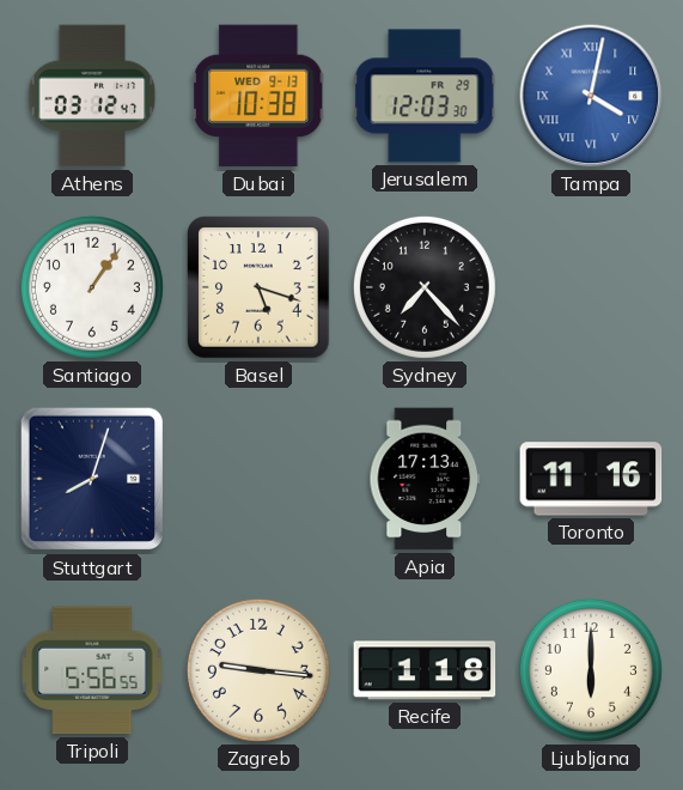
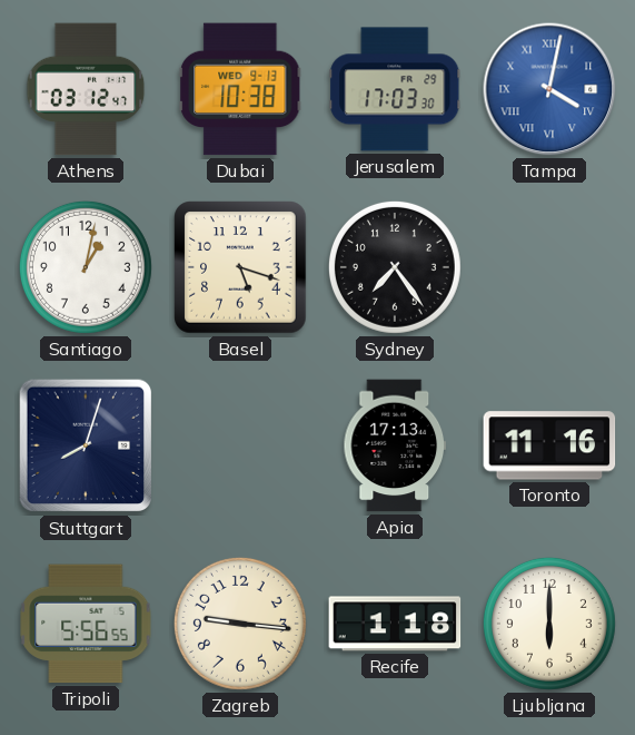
Jerusalem: 12:03 -> 17:03
Santiago: 1:06 -> 1:02
Sydney: 7:23 -> 7:24
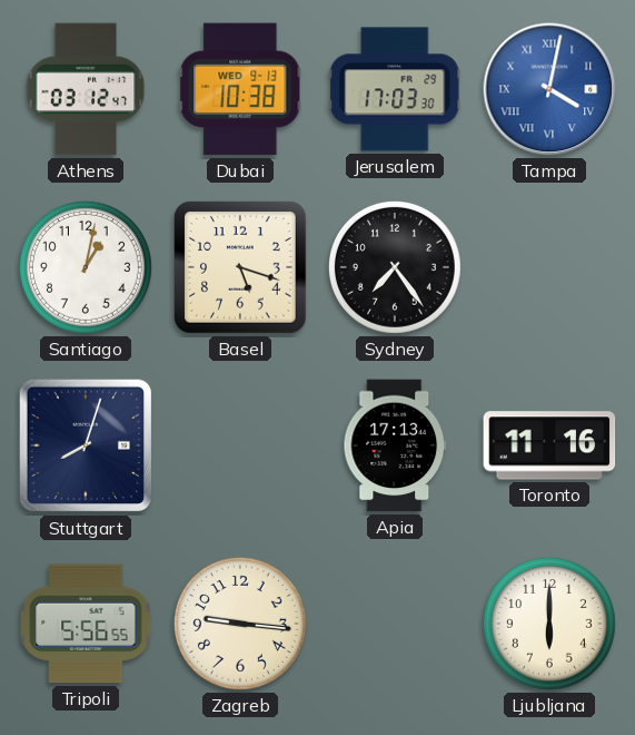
Recife: 1:18 -> none
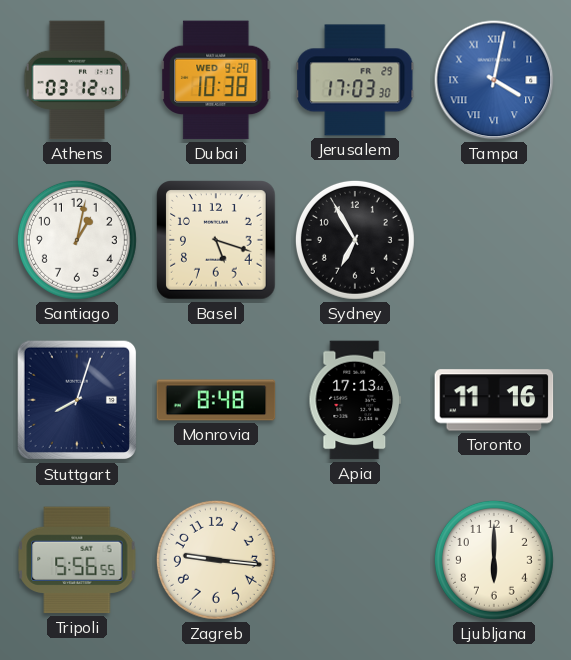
Dubai date: WED 9-13 -> WED 9-20
Sydney: 7:24 -> 6:55
Monrovia: none -> 8:48
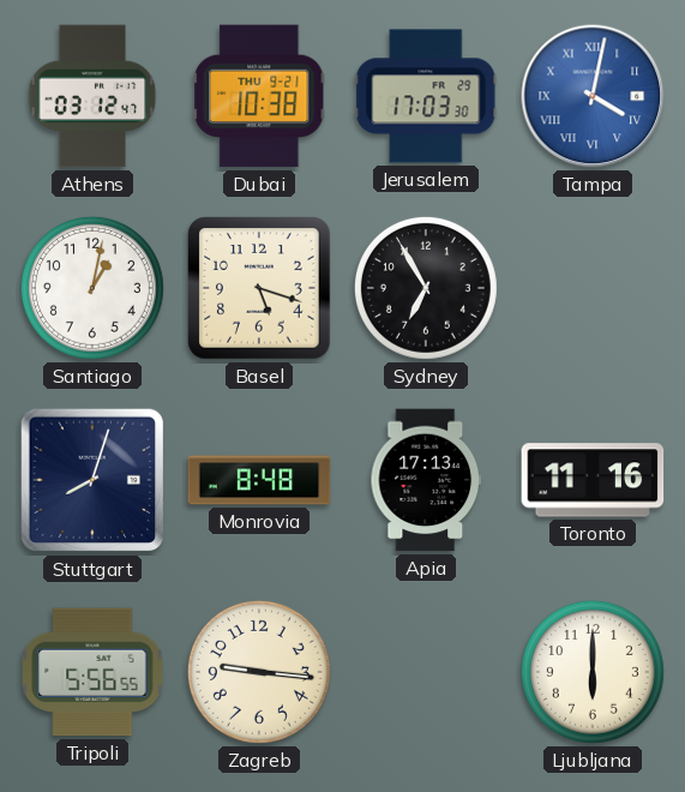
Dubai date: WED 9-20 -> THU 9-21
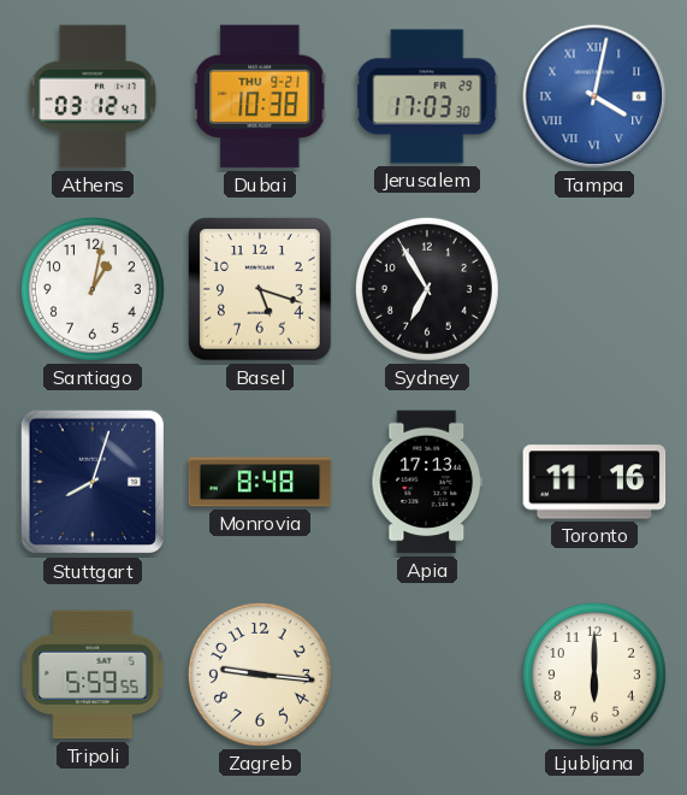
Tripoli: 5:56 -> 5:59
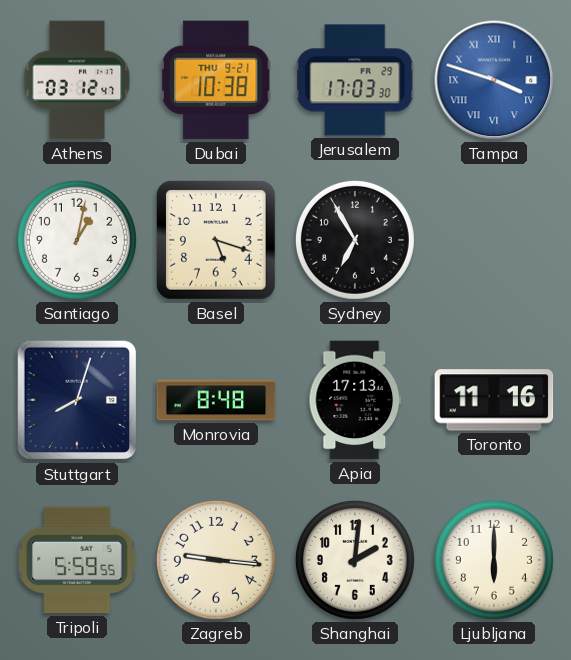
Tampa: 4:02 -> 3:48
Shanghai: none -> 2:01
